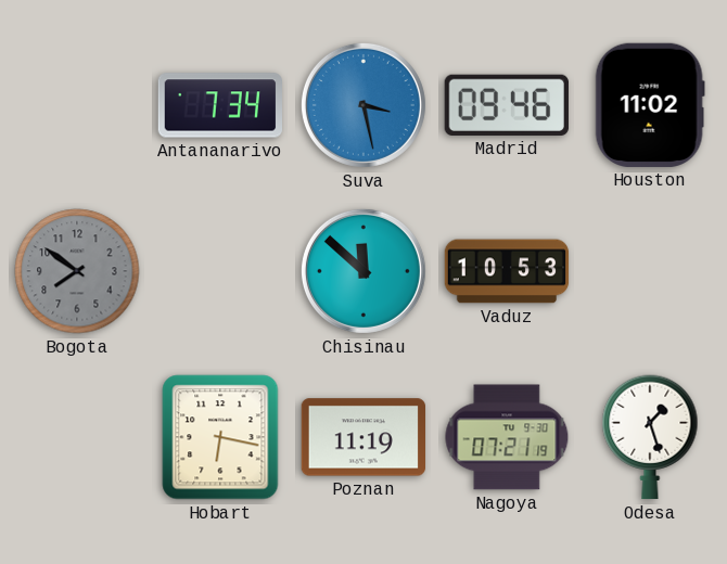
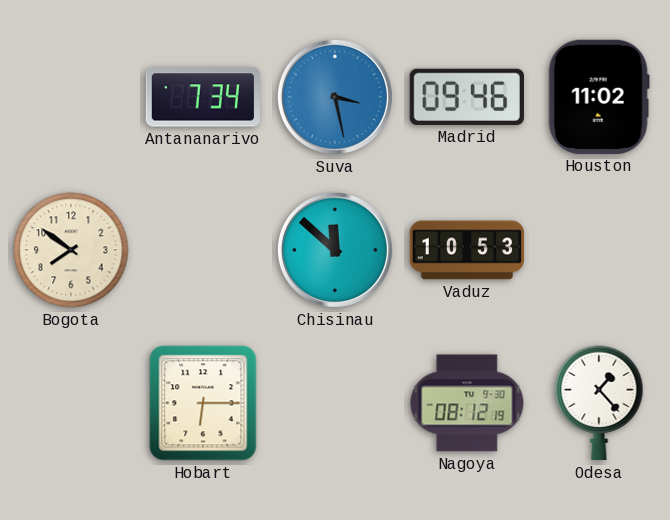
Bogota dial: grey -> cream
Hobart: 6:17 -> 6:15
Poznan: 11:19 -> none
Nagoya: 07:21 -> 08:12
Odesa: 1:27 -> 1:23
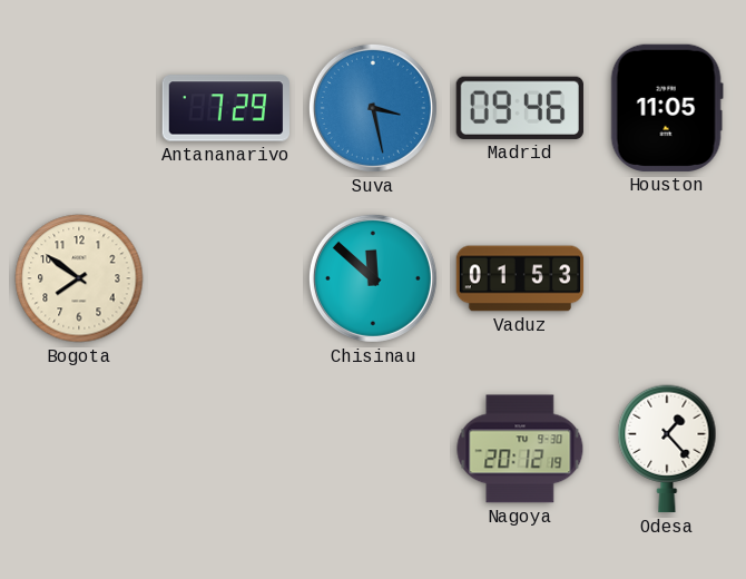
Antananarivo: 7:34 -> 7:29
Houston: 11:02 -> 11:05
Vaduz: 10:53 -> 01:53
Hobart: 6:15 -> none
Nagoya: 08:12 -> 20:12
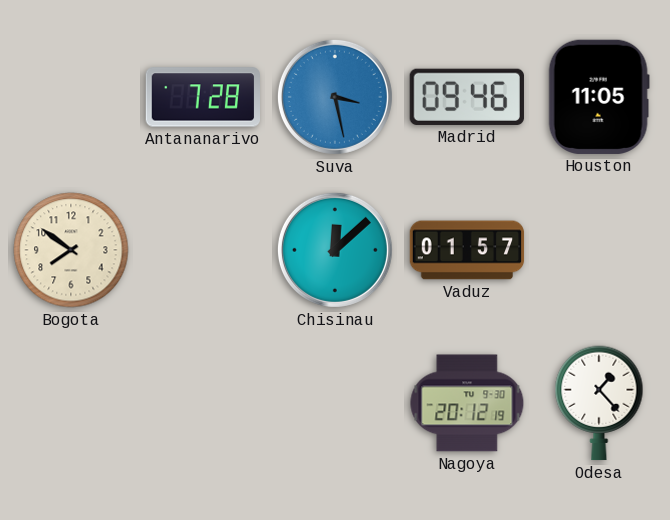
Antananarivo: 7:29 -> 7:28
Chisinau: 11:52 -> 12:08
Vaduz: 01:53 -> 01:57
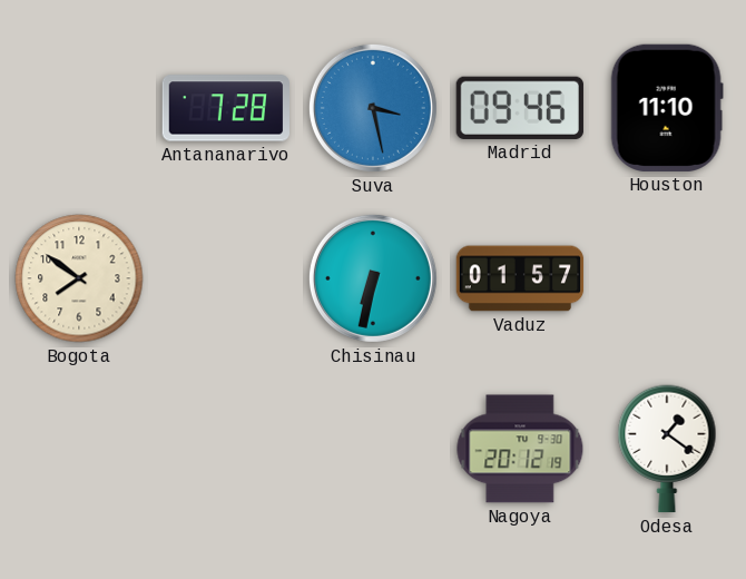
Houston: 11:05 -> 11:10
Chisinau: 12:08 -> 6:32
Odesa: 1:23 -> 1:21
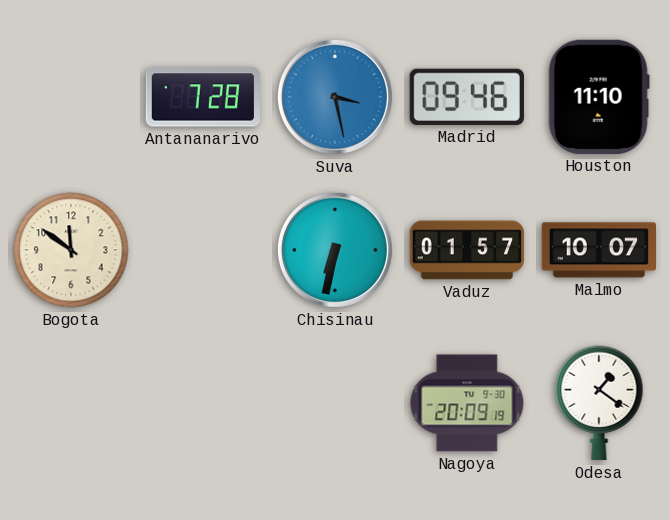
Bogota: 7:51 -> 11:51
Malmo: none -> 10:07
Nagoya: 20:12 -> 20:09
